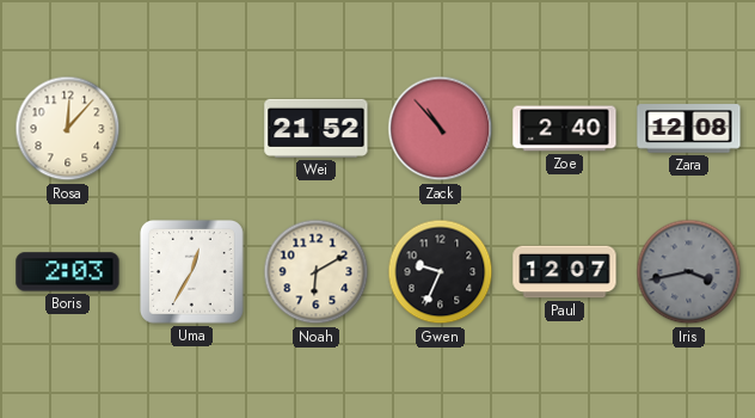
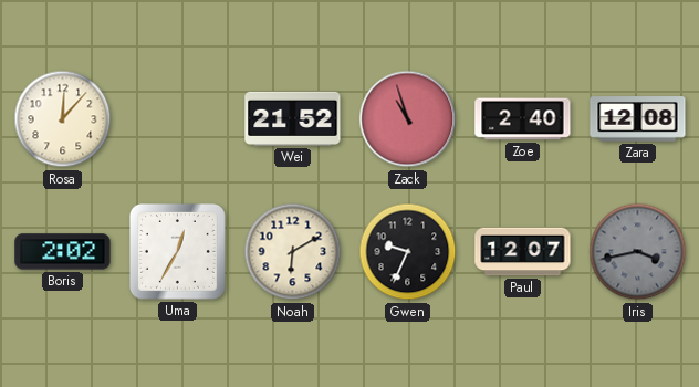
Zack: 10:53 -> 10:57
Boris: 2:03 -> 2:02
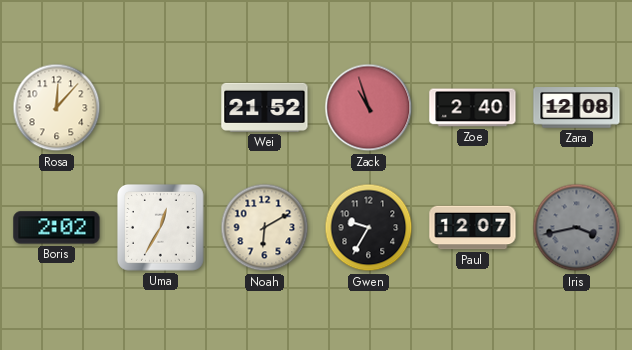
Gwen: 9:34 -> 9:35
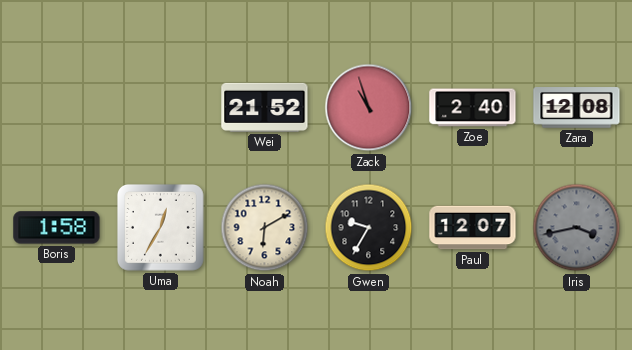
Rosa: 12:07 -> none
Boris: 2:02 -> 1:58
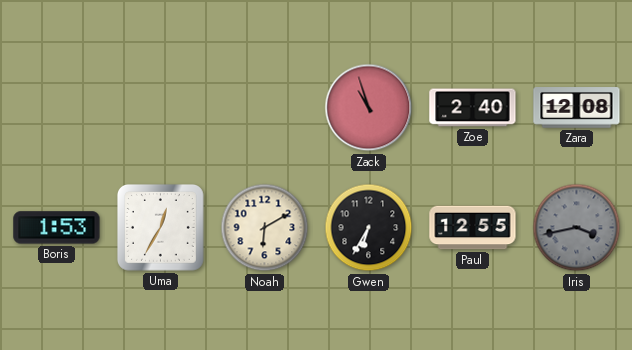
Wei: 21:52 -> none
Boris: 1:58 -> 1:53
Gwen: 9:35 -> 6:35
Paul: 12:07 -> 12:55
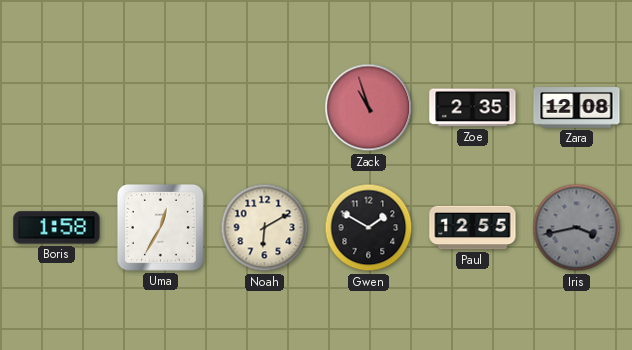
Zoe: 2:40 -> 2:35
Boris: 1:53 -> 1:58
Gwen: 6:35 -> 1:50
